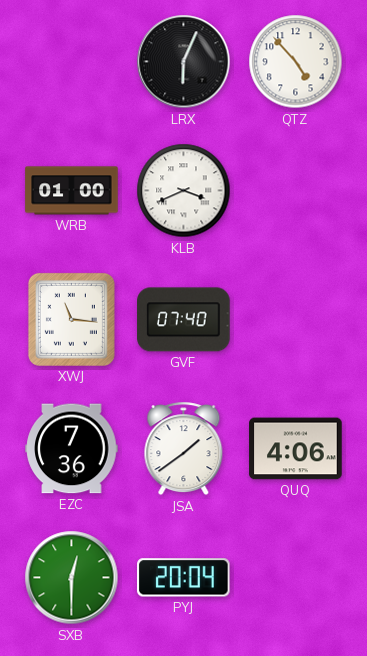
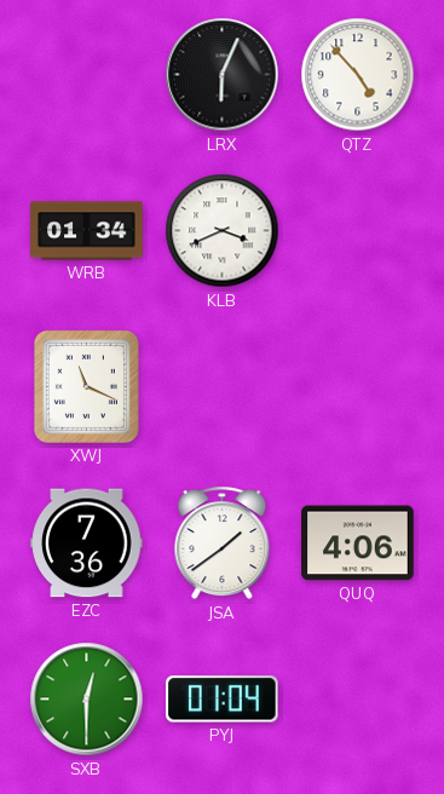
WRB: 01:00 -> 01:34
XWJ: 11:16 -> 11:19
GVF: 07:40 -> none
PYJ: 20:04 -> 01:04
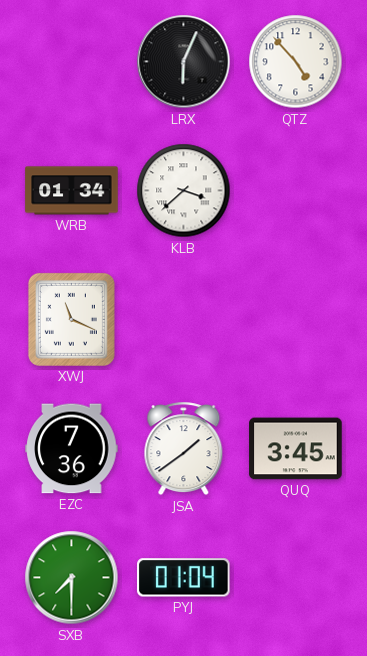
KLB: 3:41 -> 3:38
QUQ: 4:06 -> 3:45
SXB: 12:30 -> 7:30
